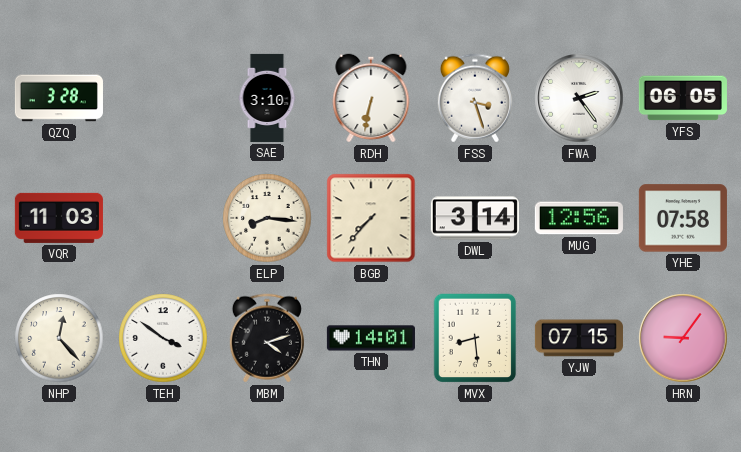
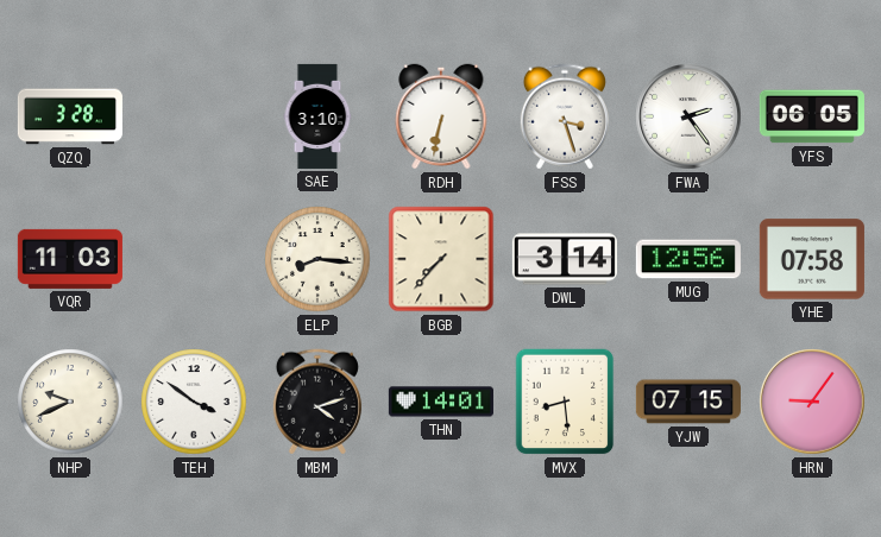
NHP: 12:23 -> 9:41
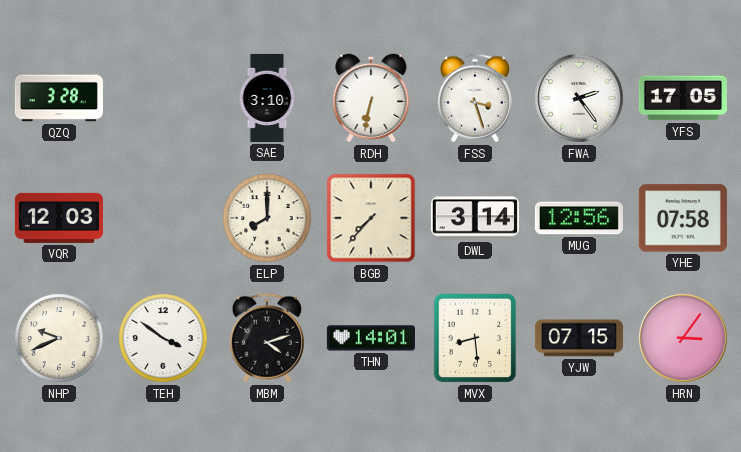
YFS: 06:05 -> 17:05
VQR: 11:03 -> 12:03
ELP: 8:16 -> 8:00
HRN: 9:06 -> 3:06
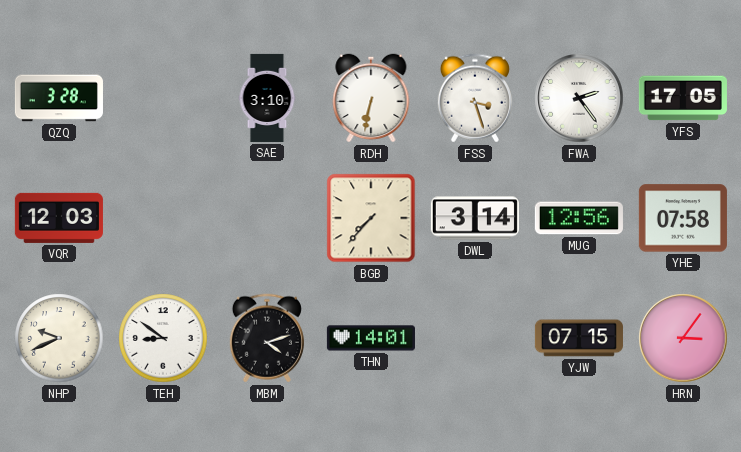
ELP: 8:00 -> none
TEH: 3:51 -> 8:51
MVX: 8:29 -> none
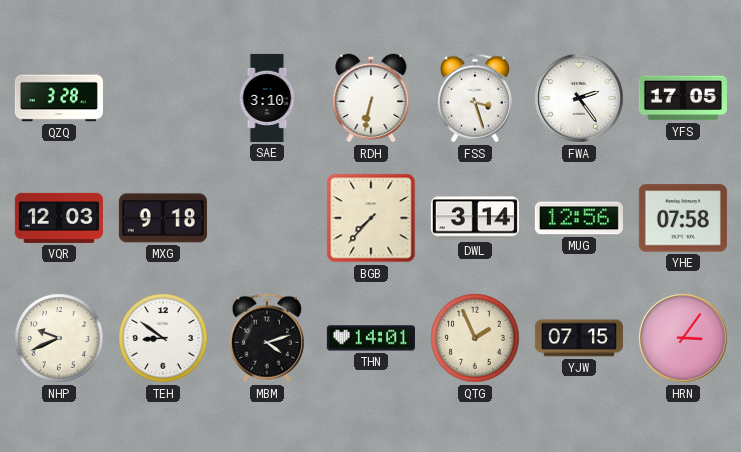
MXG: none -> 9:18
QTG: none -> 1:56
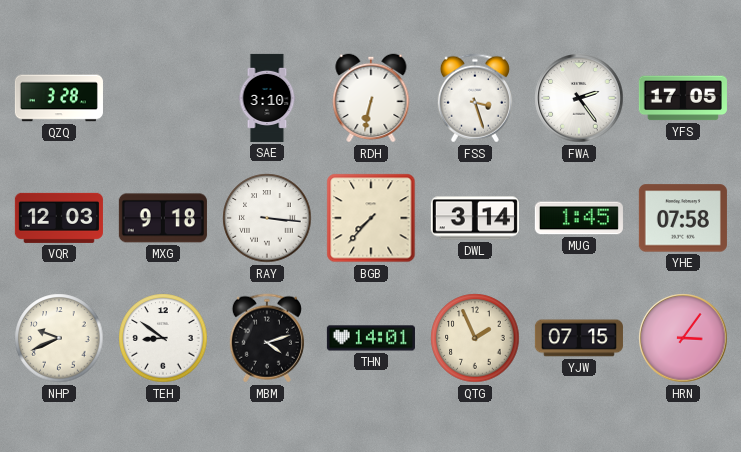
RAY: none -> 3:16
MUG: 12:56 -> 1:45
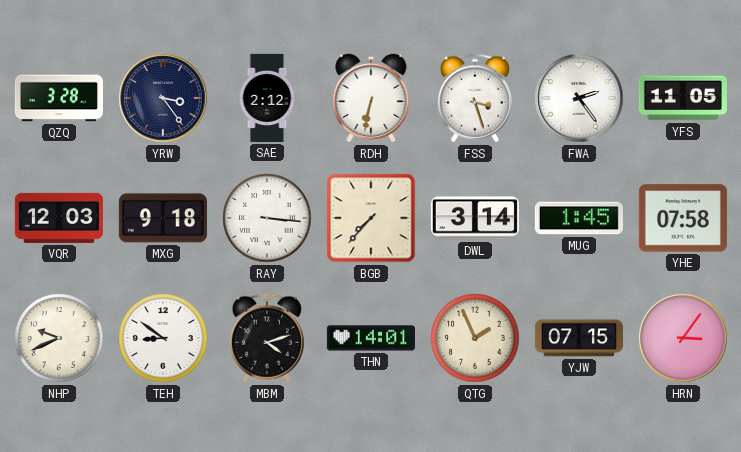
YRW: none -> 3:24
SAE: 3:10 -> 2:12
YFS: 17:05 -> 11:05
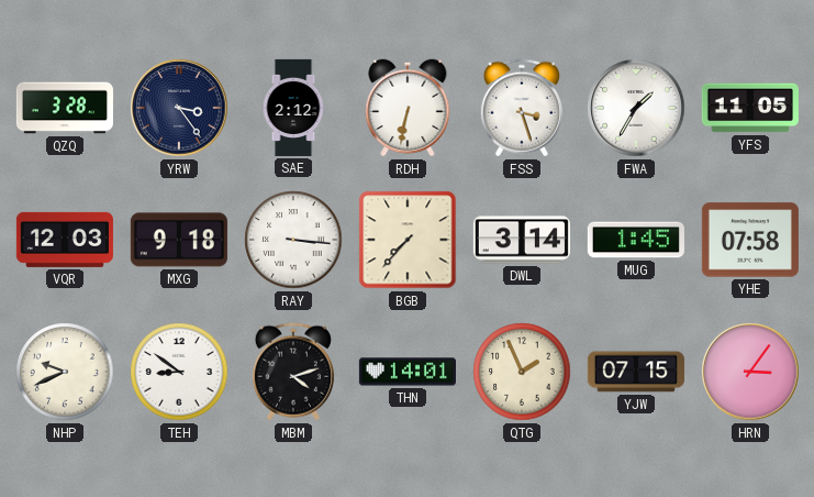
FWA: 2:24 -> 1:35
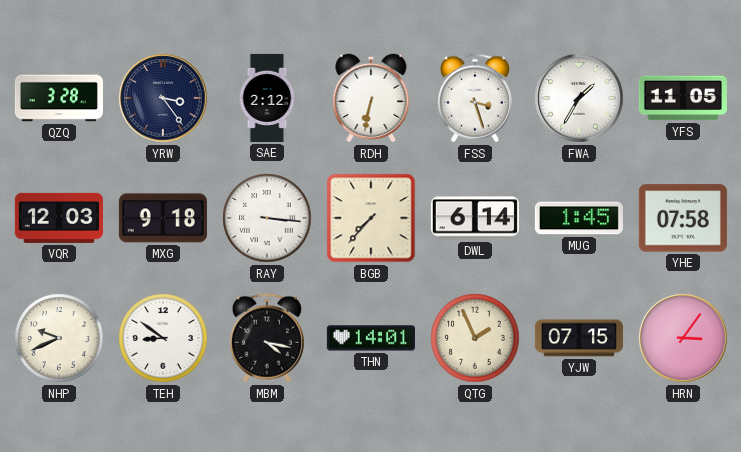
DWL: 3:14 -> 6:14
MBM: 4:12 -> 4:17
